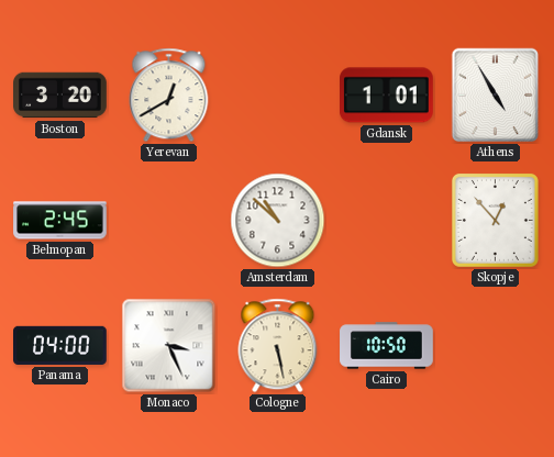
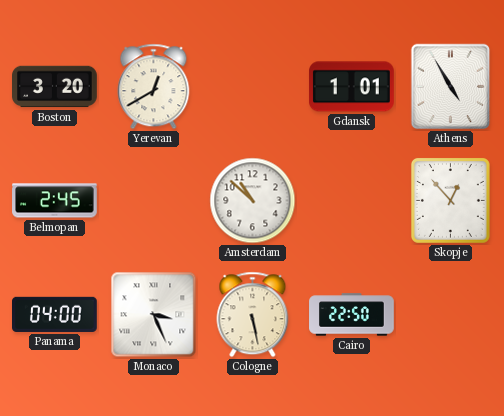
Cairo: 10:50 -> 22:50
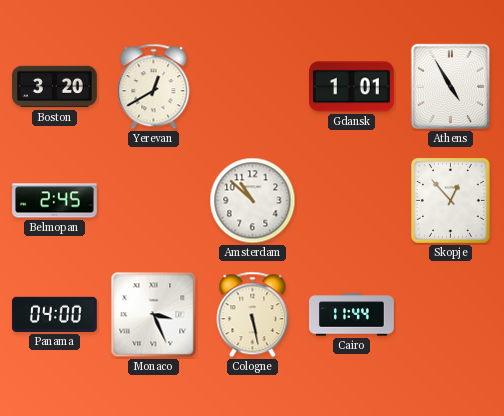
Cairo: 22:50 -> 11:44
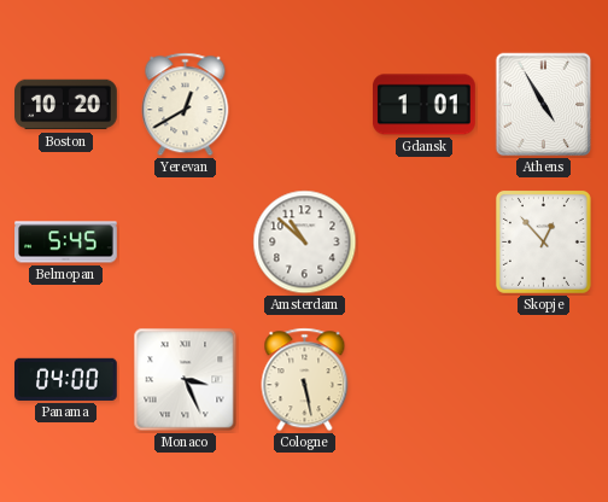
Boston: 3:20 -> 10:20
Belmopan: 2:45 -> 5:45
Cairo: 11:44 -> none
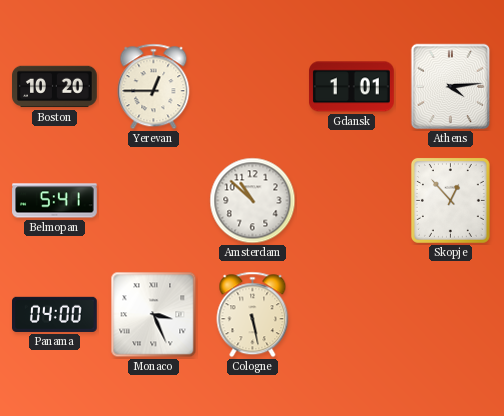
Yerevan: 12:40 -> 12:45
Athens: 4:55 -> 4:14
Belmopan: 5:45 -> 5:41
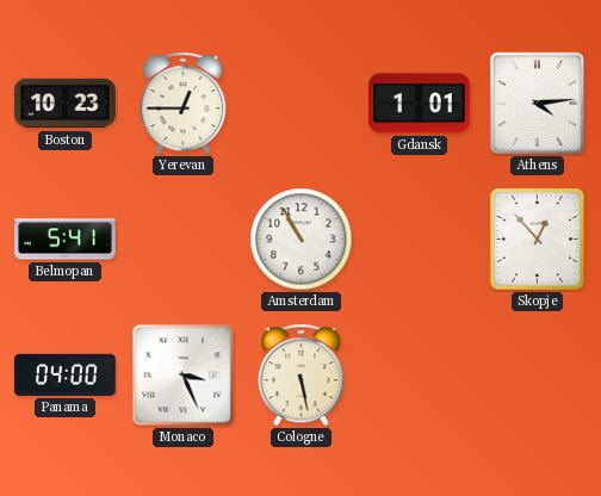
Boston: 10:20 -> 10:23
Amsterdam: 10:52 -> 10:55
